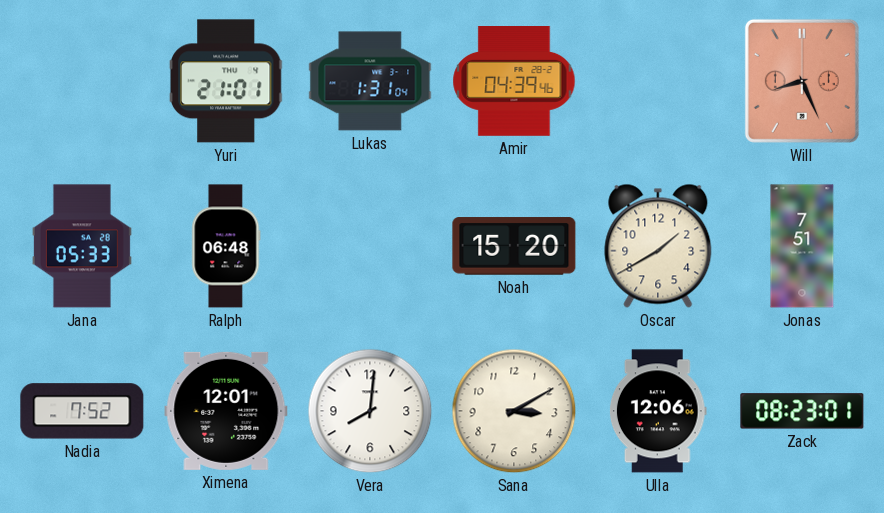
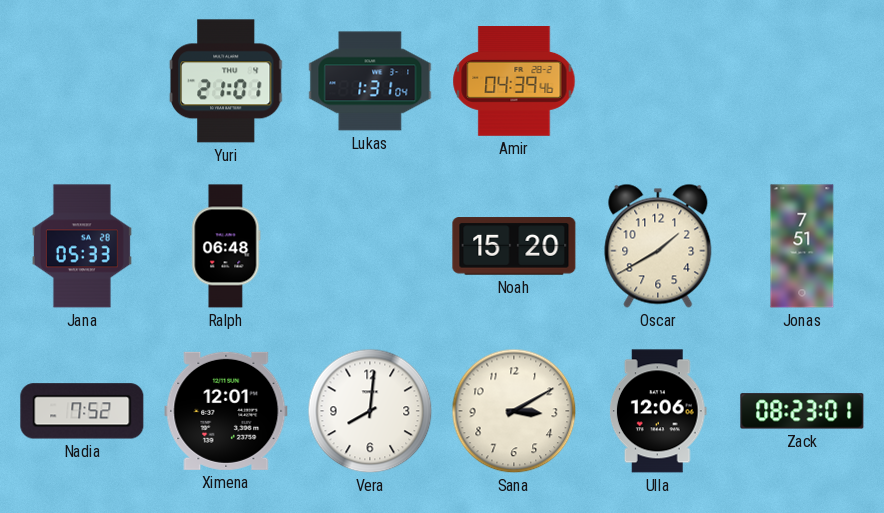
Will: 8:26 -> none
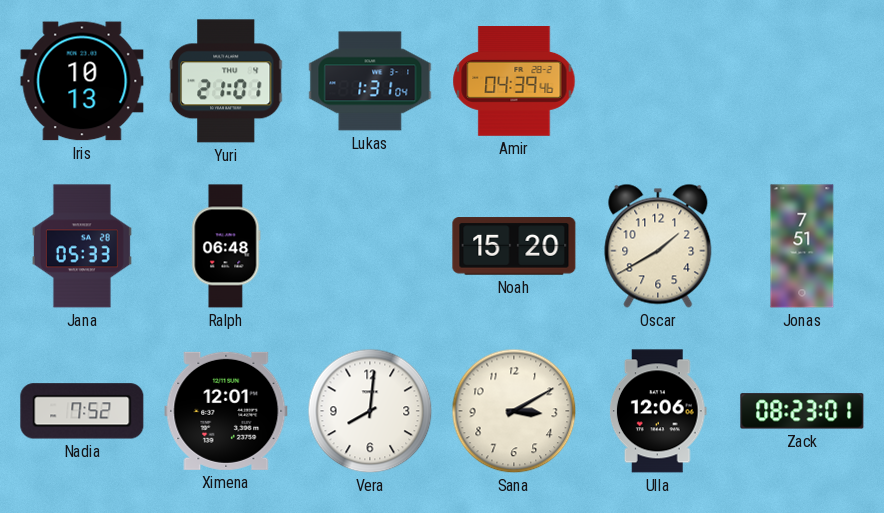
Iris: none -> 10:13
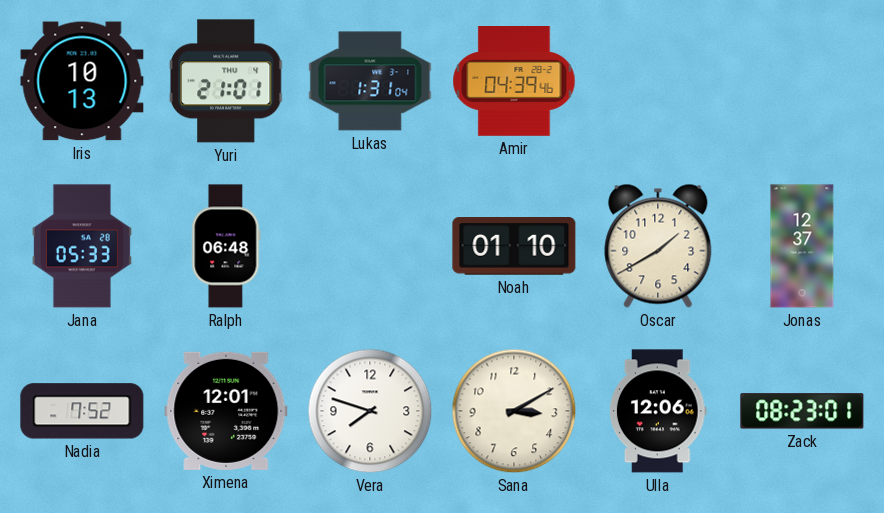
Noah: 15:20 -> 01:10
Jonas: 7:51 -> 12:37
Vera: 8:01 -> 7:48
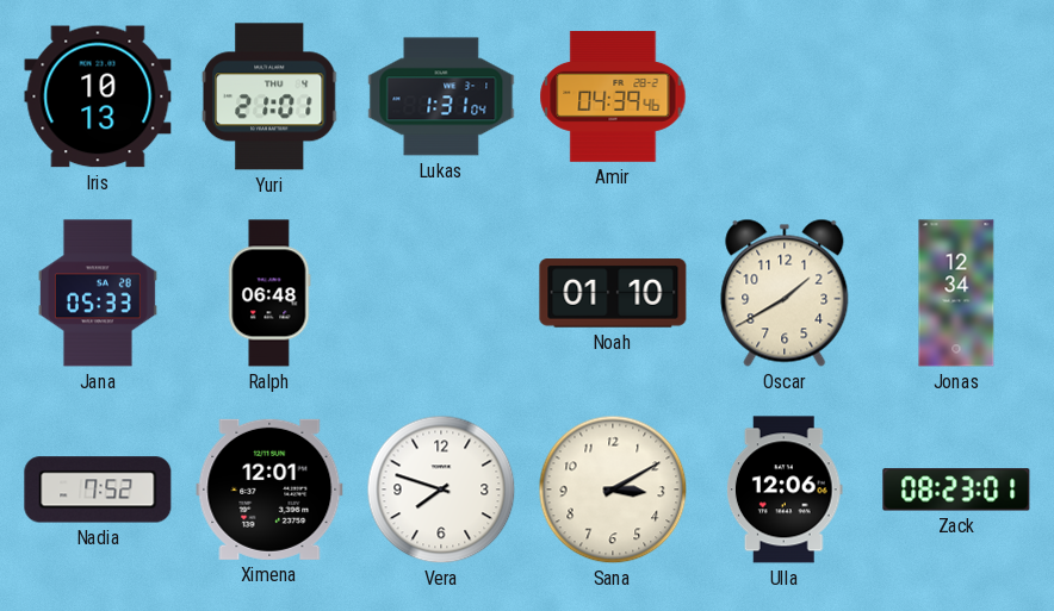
Jonas: 12:37 -> 12:34
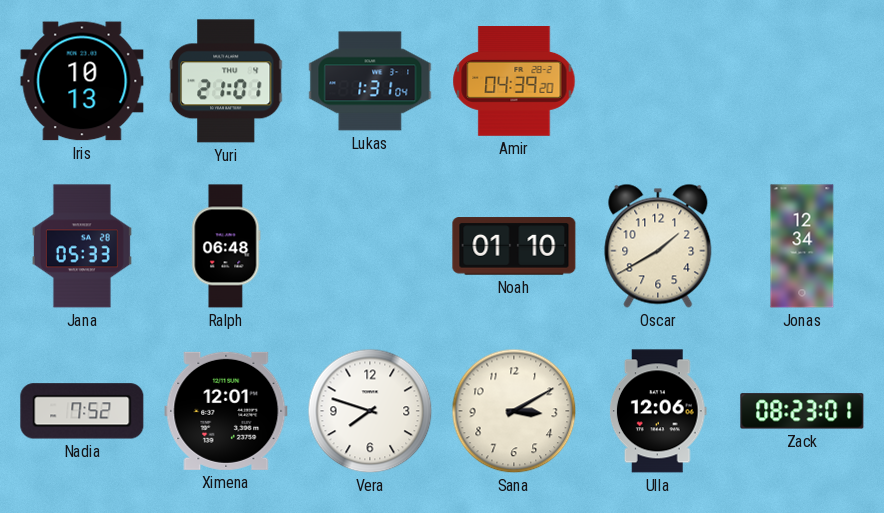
Amir: 04:39:46 -> 04:39:20
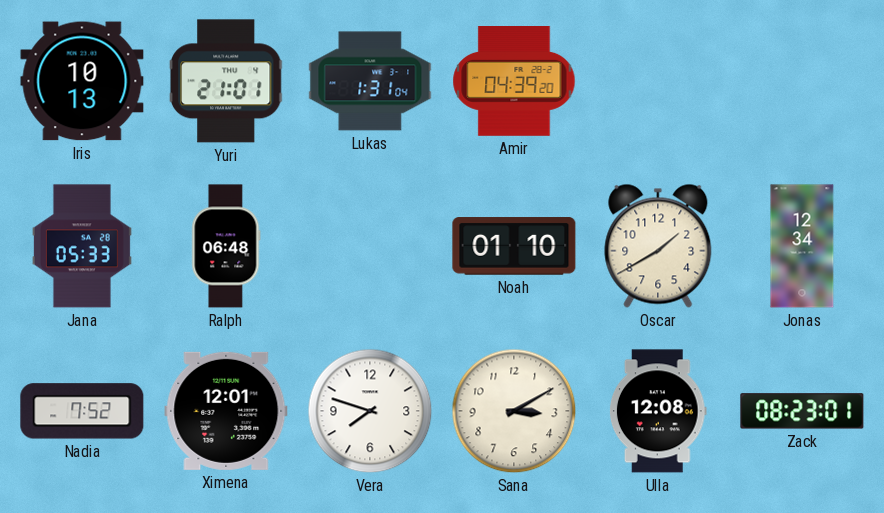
Ulla: 12:06 -> 12:08
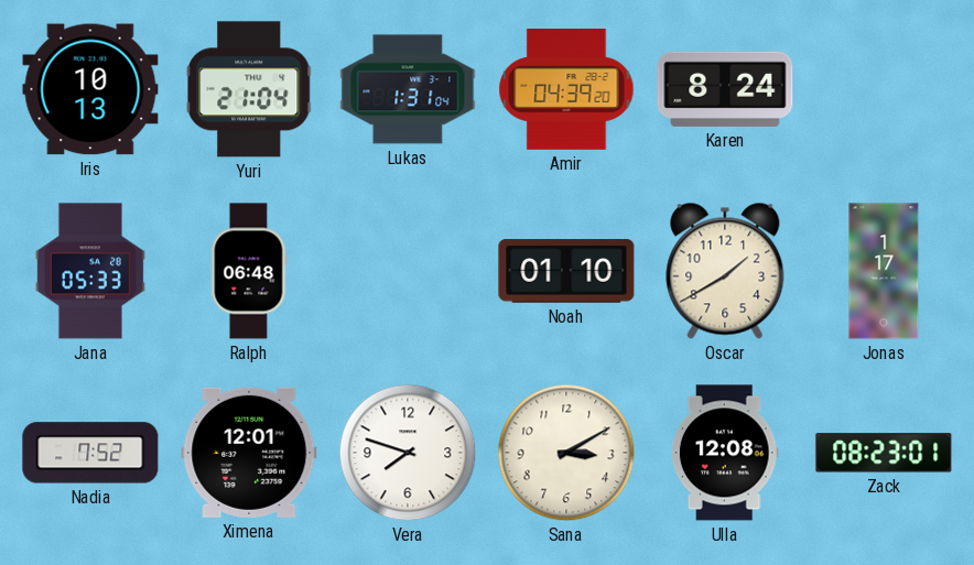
Yuri: 21:01 -> 21:04
Karen: none -> 8:24
Jonas: 12:34 -> 1:17
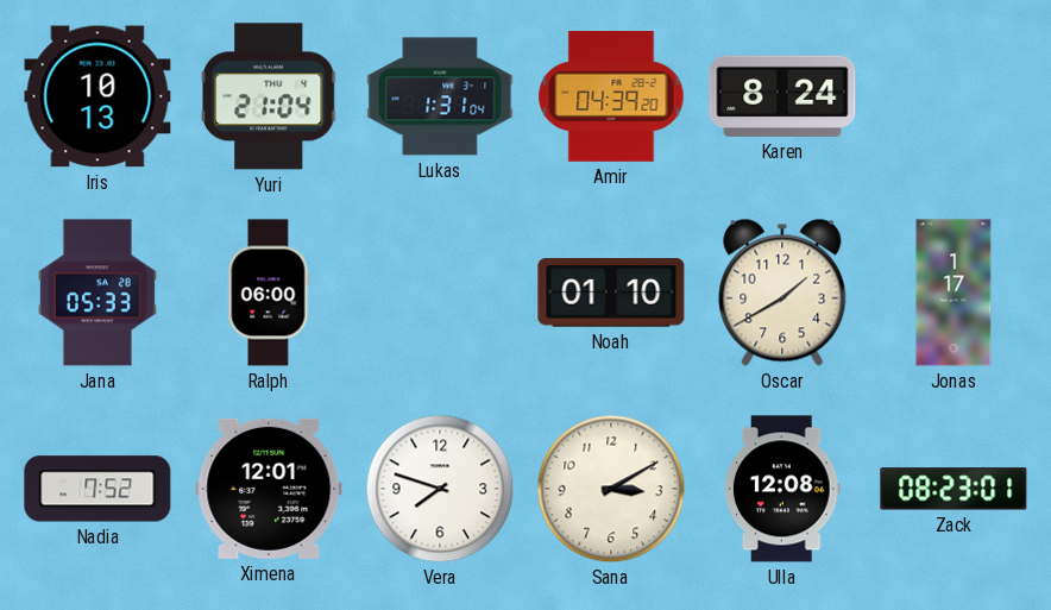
Ralph: 06:48 -> 06:00
